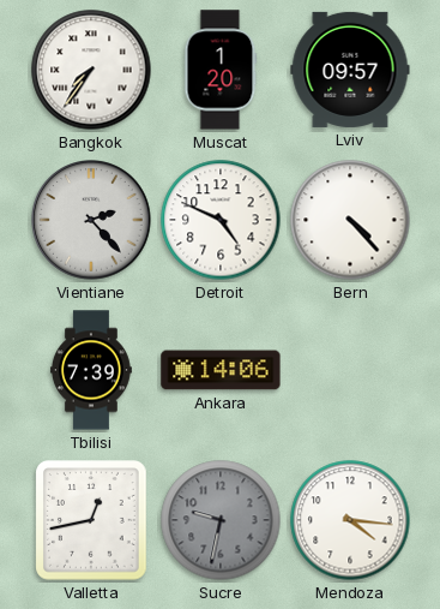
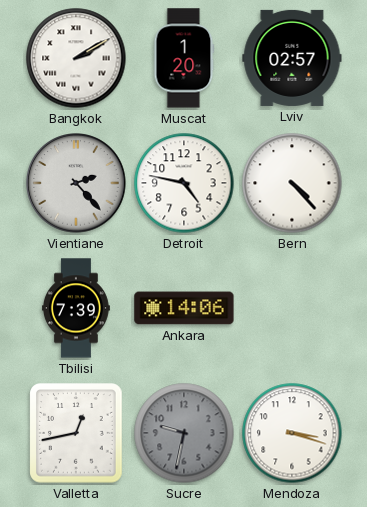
Bangkok: 7:36 -> 2:10
Lviv: 09:57 -> 02:57
Detroit: 4:49 -> 4:47
Mendoza: 4:16 -> 3:18
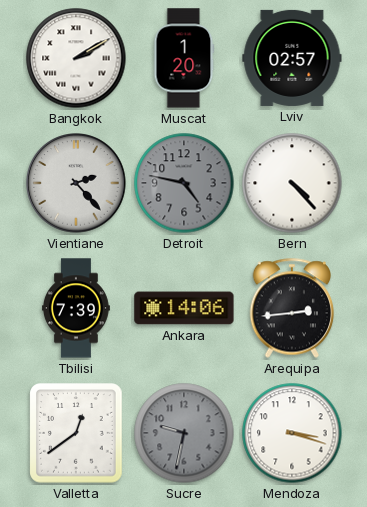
Detroit dial: white -> grey
Arequipa: none -> 2:44
Valletta: 12:43 -> 12:39
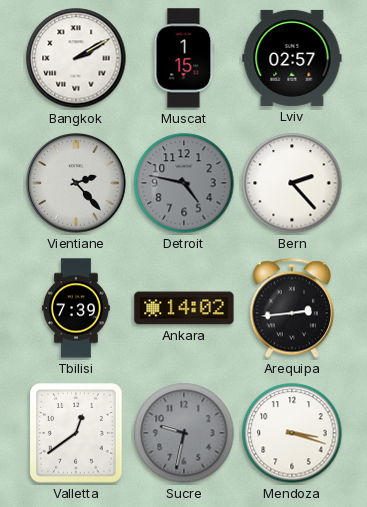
Muscat: 1:20 -> 1:15
Bern: 4:23 -> 2:23
Ankara: 14:06 -> 14:02
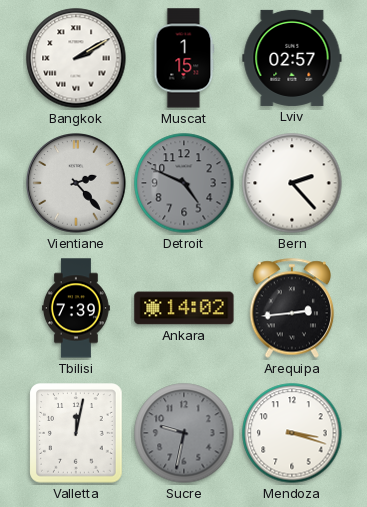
Detroit: 4:47 -> 4:49
Valletta: 12:39 -> 12:02
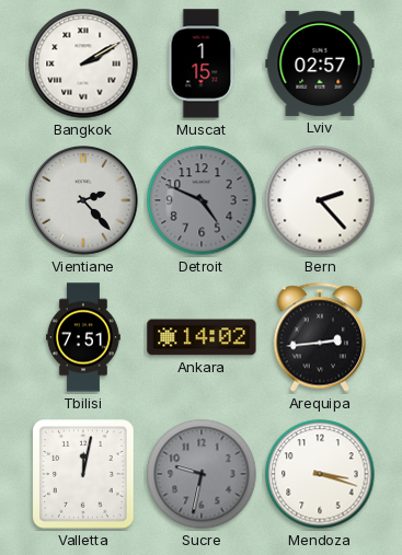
Tbilisi: 7:39 -> 7:51
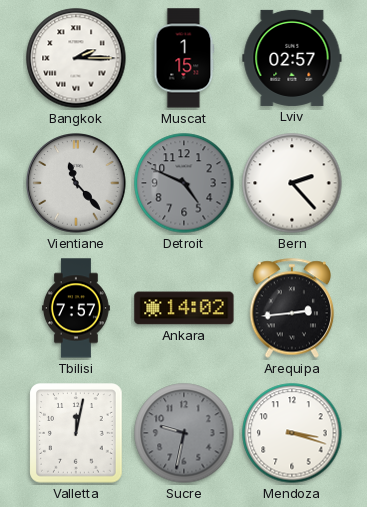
Bangkok: 2:10 -> 2:15
Vientiane: 2:23 -> 11:23
Tbilisi: 7:51 -> 7:57
